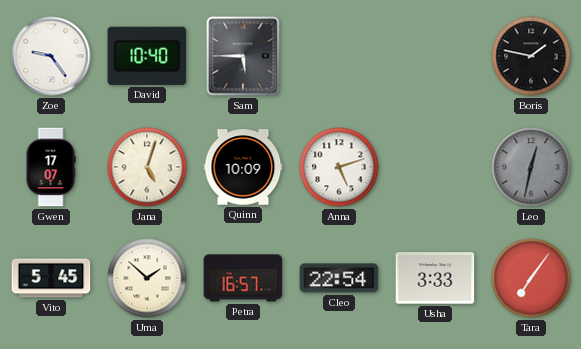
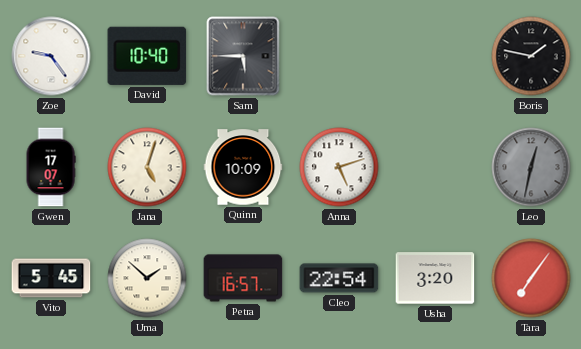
Usha: 3:33 -> 3:20
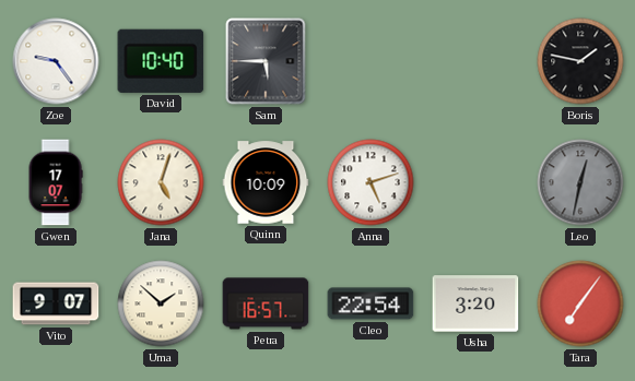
Vito: 5:45 -> 9:07
